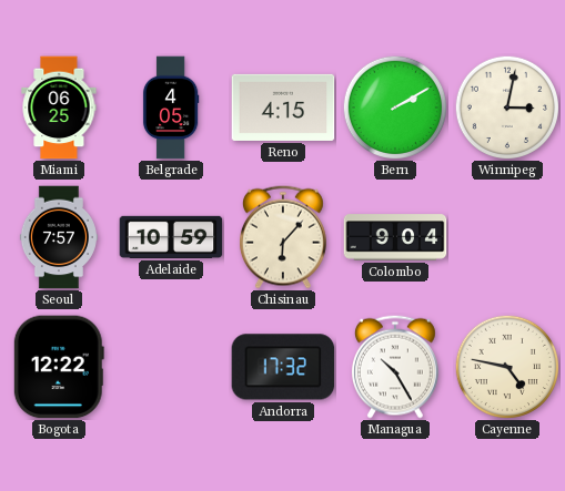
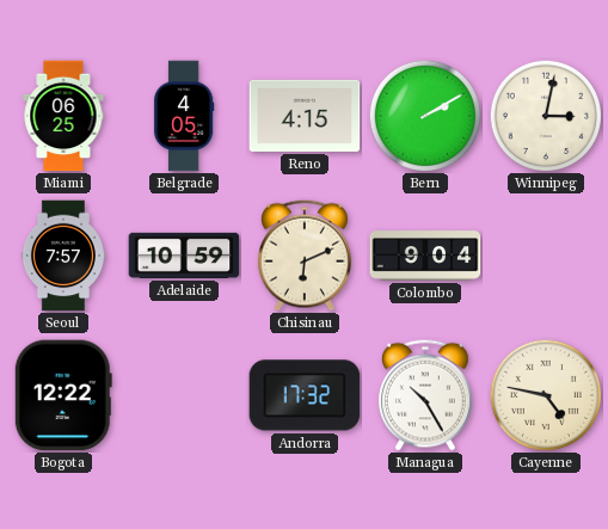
Chisinau: 6:07 -> 6:11
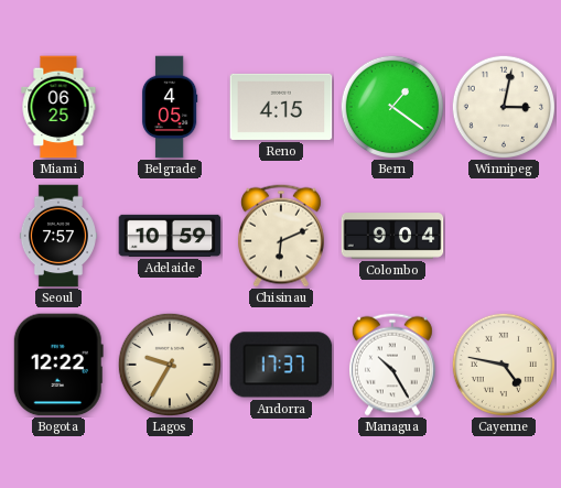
Bern: 2:10 -> 1:21
Lagos: none -> 9:35
Andorra: 17:32 -> 17:37
